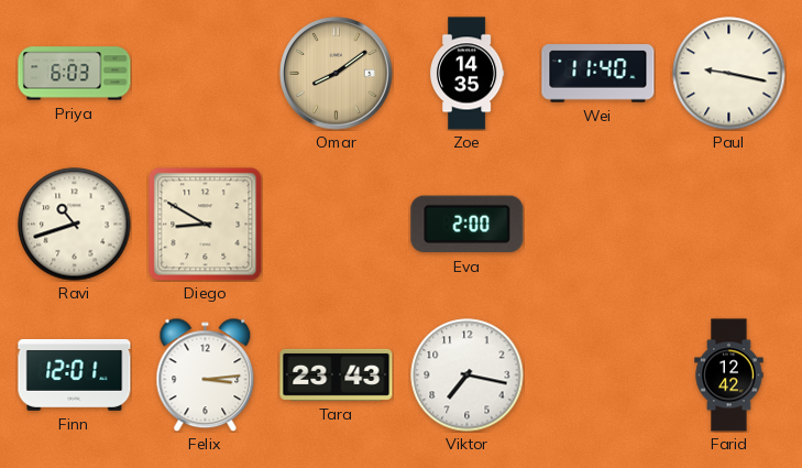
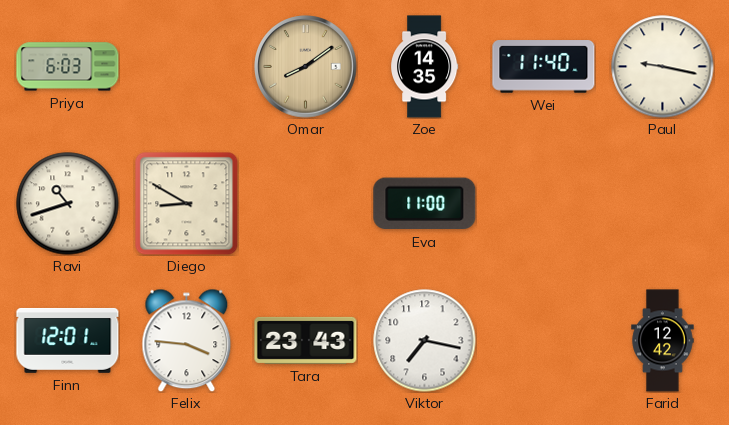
Eva: 2:00 -> 11:00
Felix: 3:14 -> 3:46
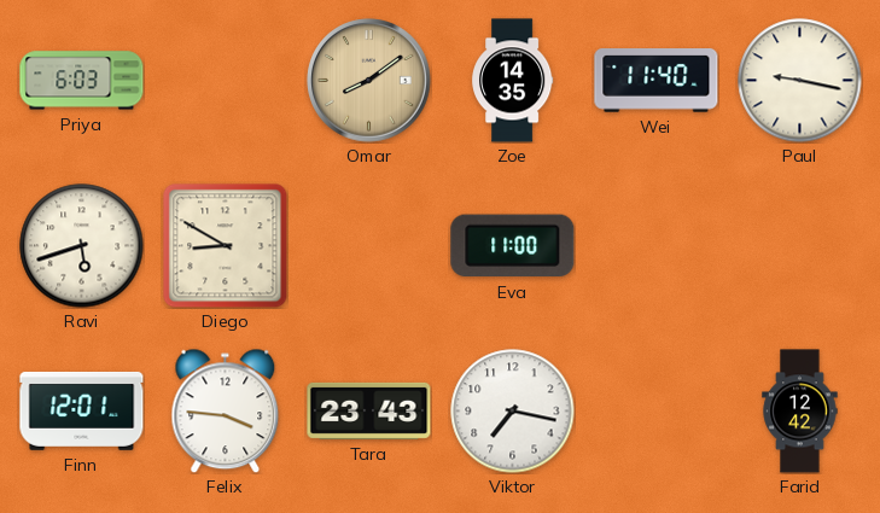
Ravi: 10:42 -> 5:42
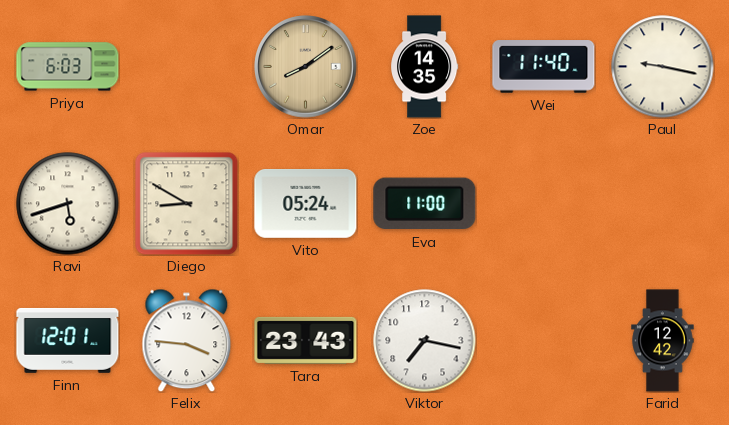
Vito: none -> 05:24
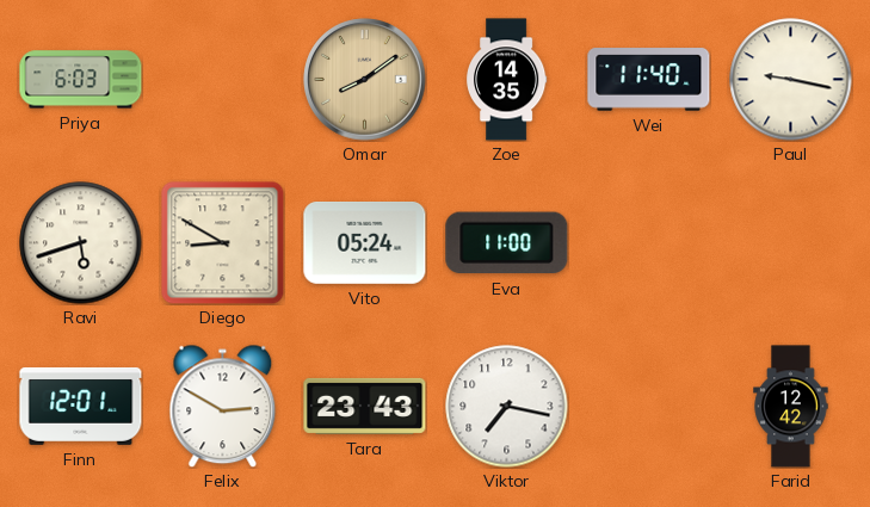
Felix: 3:46 -> 2:50
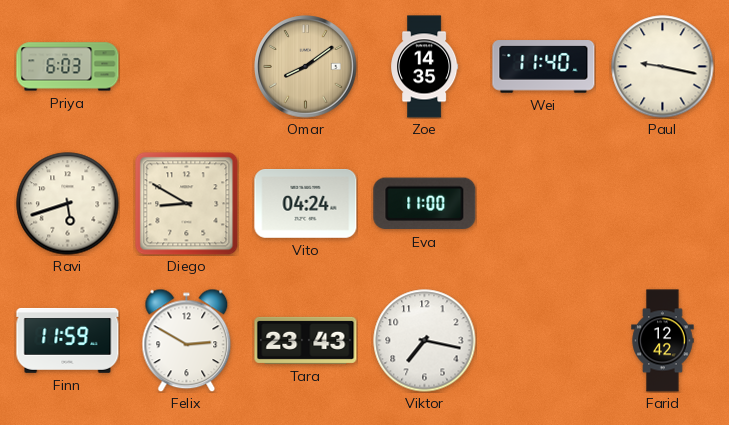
Vito: 05:24 -> 04:24
Finn: 12:01 -> 11:59
